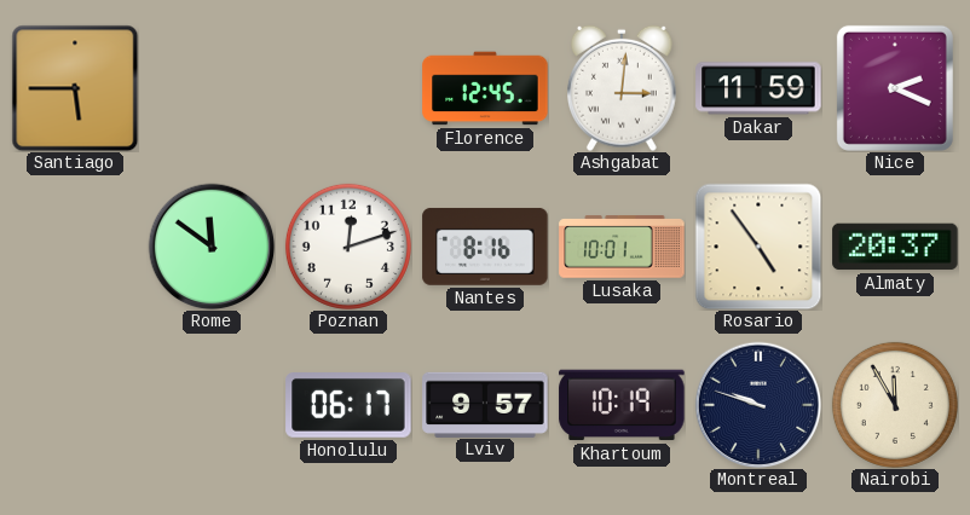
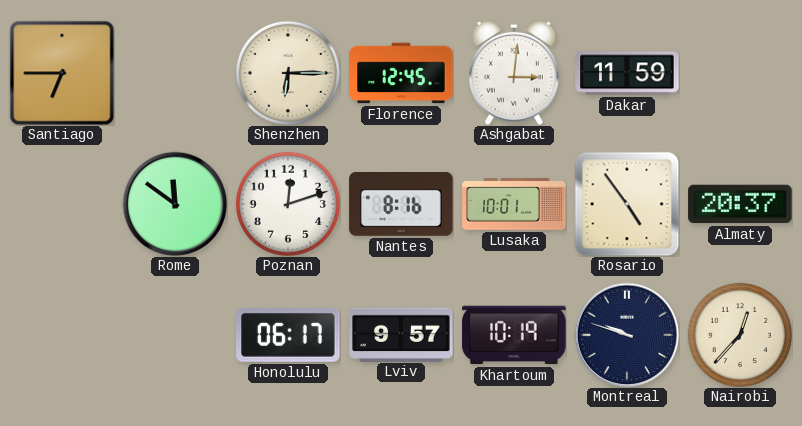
Santiago: 5:45 -> 6:45
Shenzhen: none -> 6:15
Nice: 2:19 -> none
Nairobi: 11:55 -> 12:37
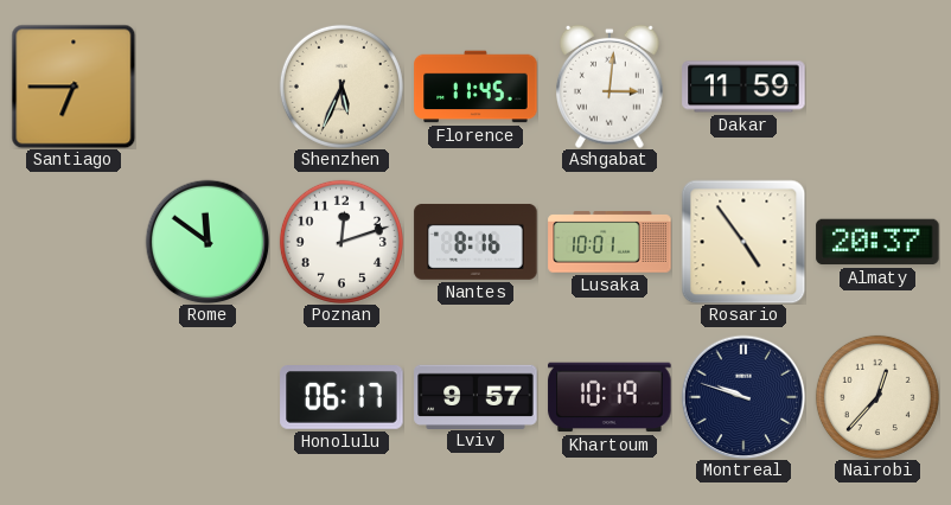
Shenzhen: 6:15 -> 5:34
Florence: 12:45 -> 11:45
